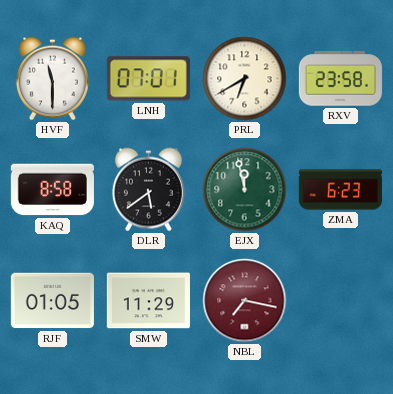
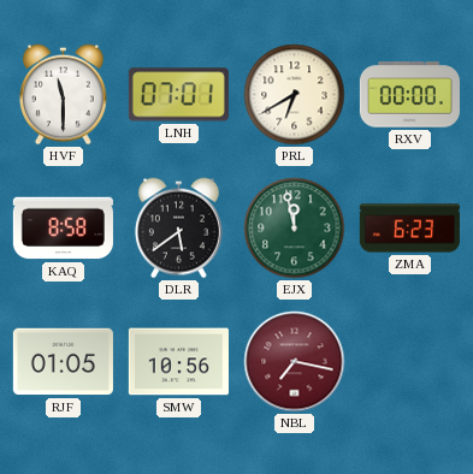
RXV: 23:58 -> 00:00
SMW: 11:29 -> 10:56
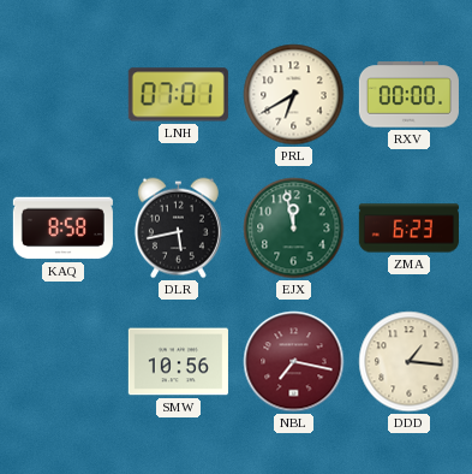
HVF: 11:30 -> none
DLR: 5:39 -> 5:43
RJF: 01:05 -> none
DDD: none -> 1:16
